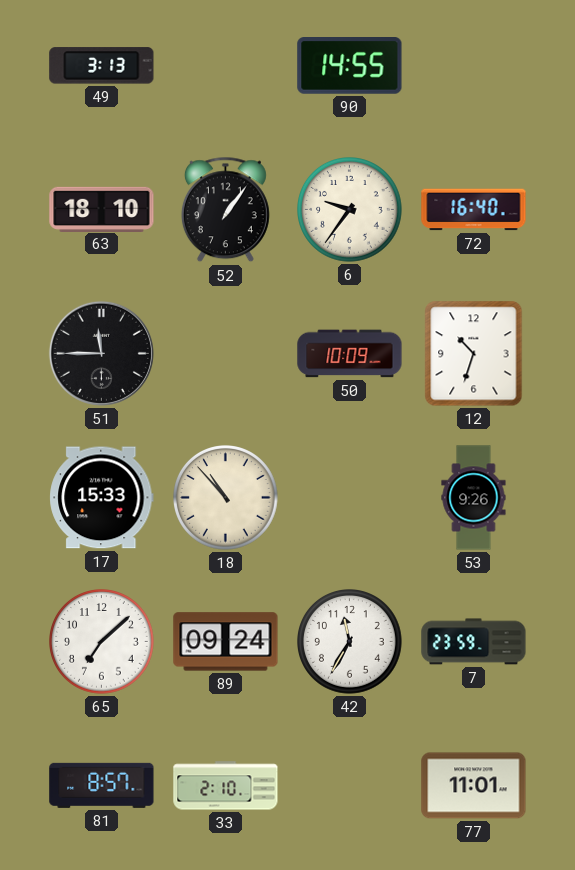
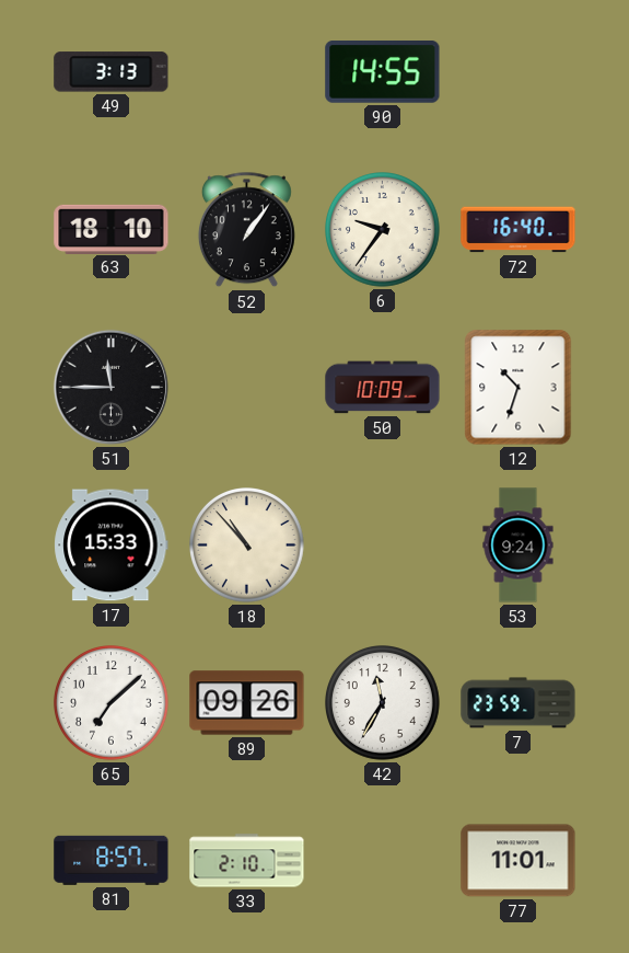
53: 9:26 -> 9:24
89: 09:24 -> 09:26
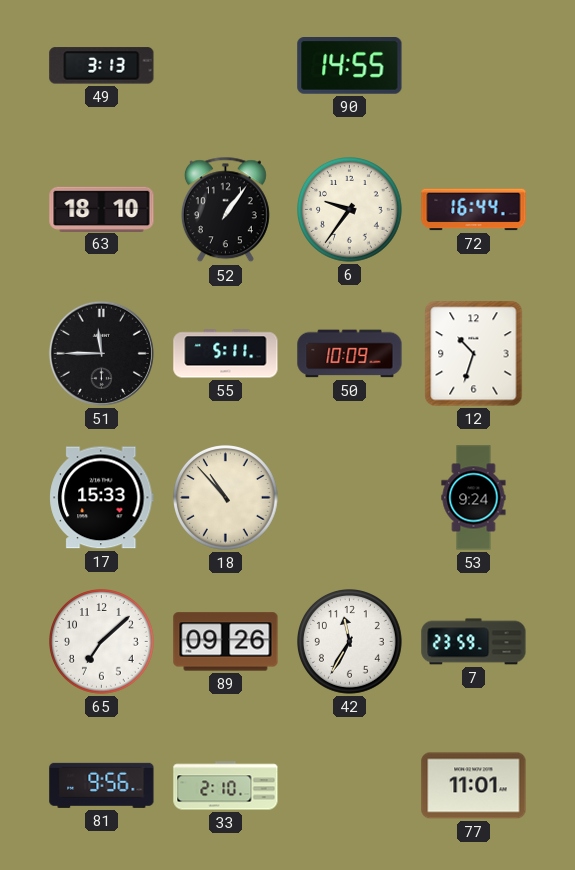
72: 16:40 -> 16:44
55: none -> 5:11
81: 8:57 -> 9:56
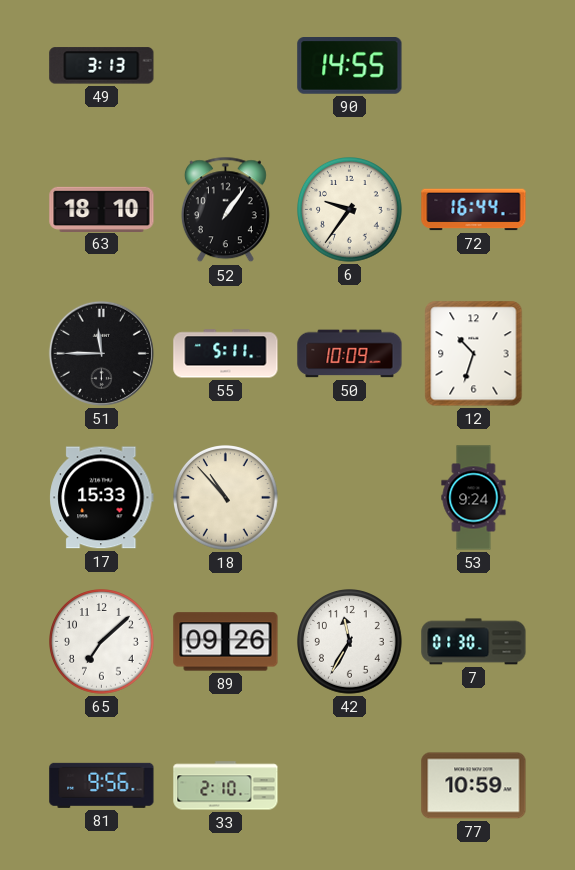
7: 23:59 -> 01:30
77: 11:01 -> 10:59
